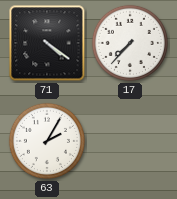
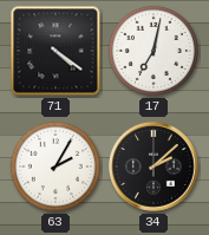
17: 7:37 -> 7:02
34: none -> 2:08
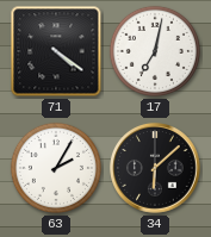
34: 2:08 -> 6:08
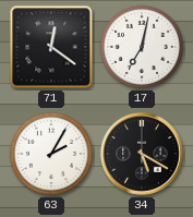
71: 4:21 -> 12:21
34: 6:08 -> 5:20
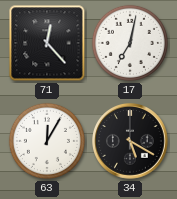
71: 12:21 -> 12:23
63: 2:05 -> 12:05
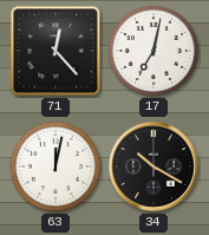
63: 12:05 -> 12:02
34: 5:20 -> 10:20
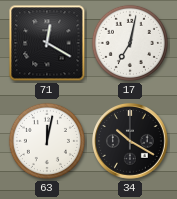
71: 12:23 -> 12:20
